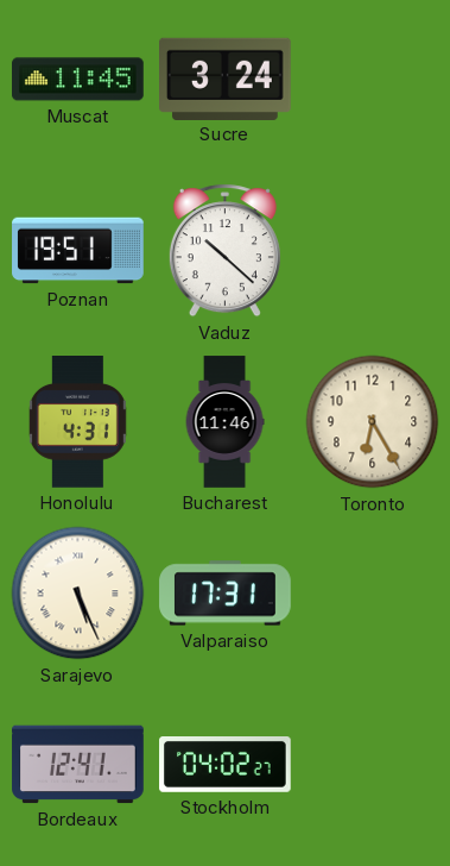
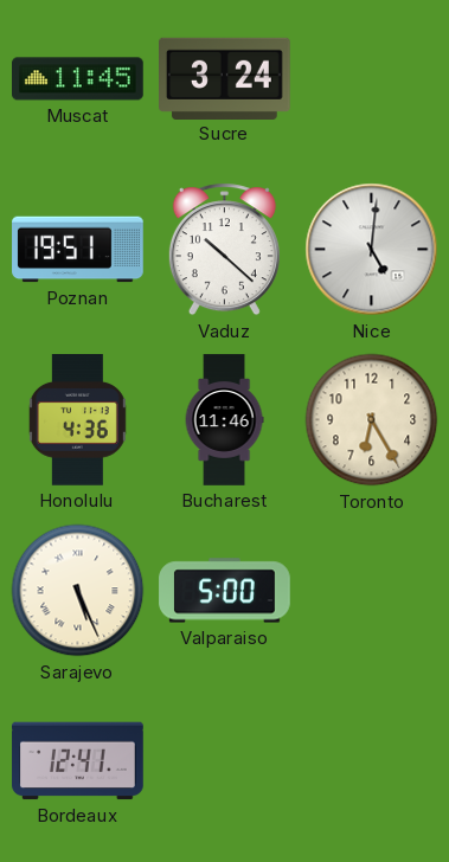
Nice: none -> 5:01
Honolulu: 4:31 -> 4:36
Valparaiso: 17:31 -> 5:00
Stockholm: 04:02 -> none
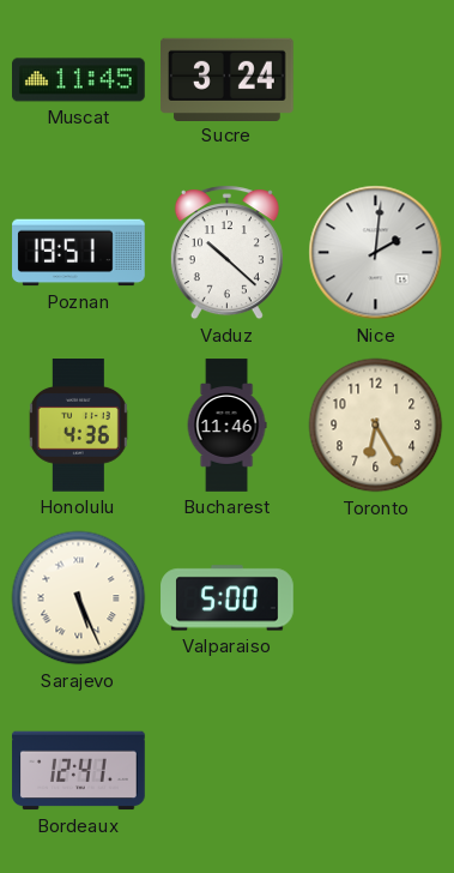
Nice: 5:01 -> 2:01
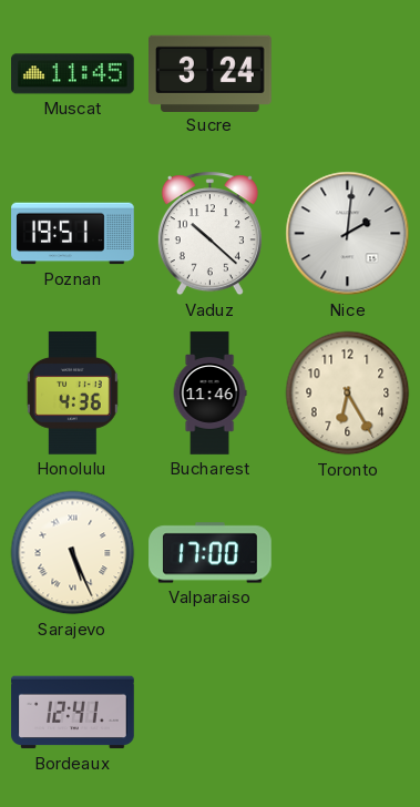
Valparaiso: 5:00 -> 17:00
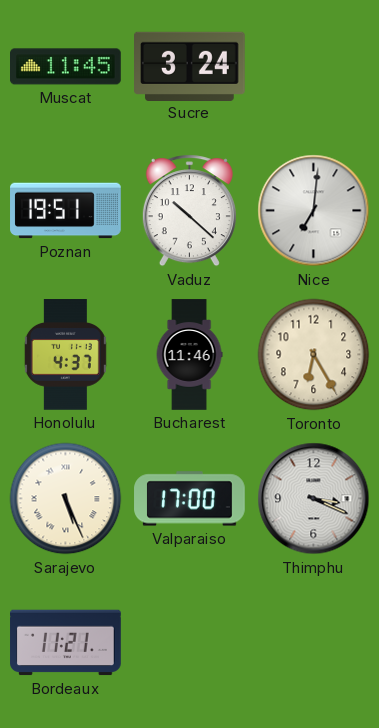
Nice: 2:01 -> 7:01
Honolulu: 4:36 -> 4:37
Thimphu: none -> 3:19
Bordeaux: 12:41 -> 11:21
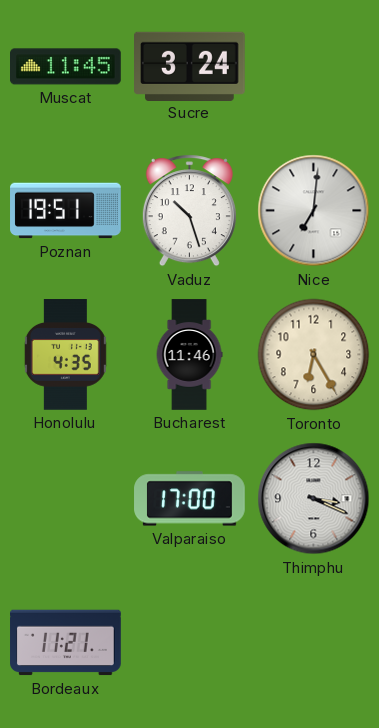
Vaduz: 10:22 -> 10:27
Honolulu: 4:37 -> 4:35
Sarajevo: 5:26 -> none
